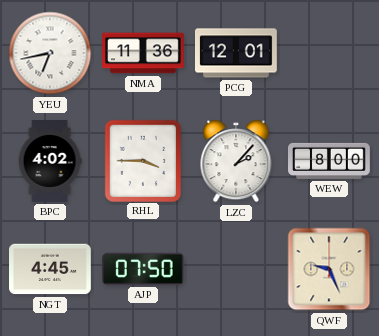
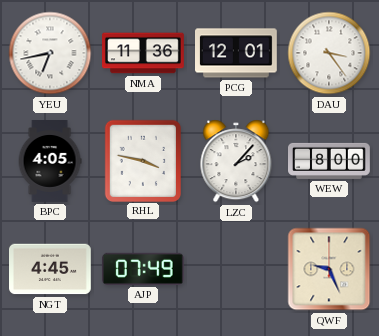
DAU: none -> 3:24
BPC: 4:02 -> 4:05
RHL: 3:45 -> 3:47
AJP: 07:50 -> 07:49
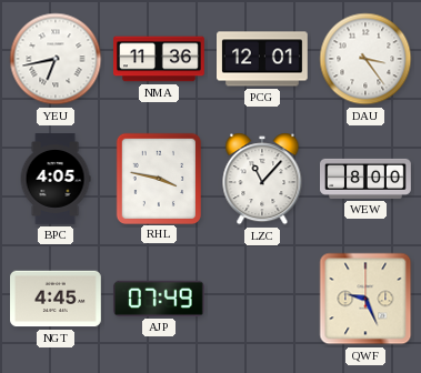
LZC: 2:07 -> 11:07
